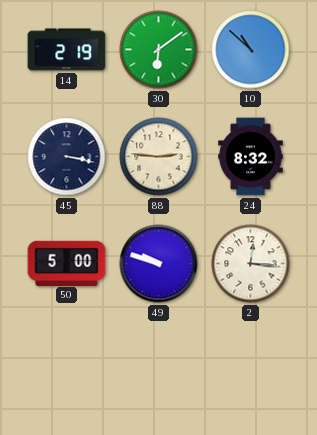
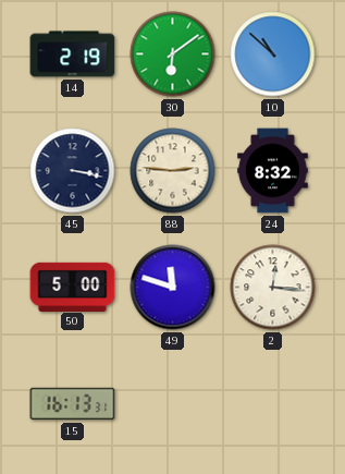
49: 9:48 -> 11:48
15: none -> 16:13
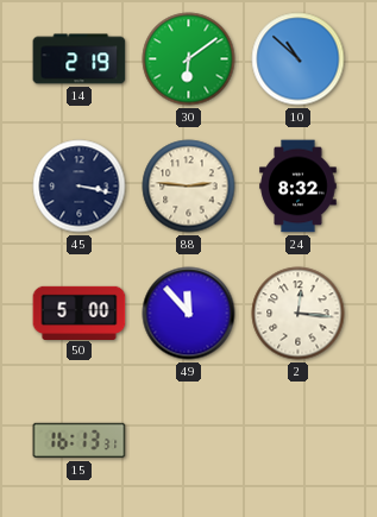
49: 11:48 -> 11:53
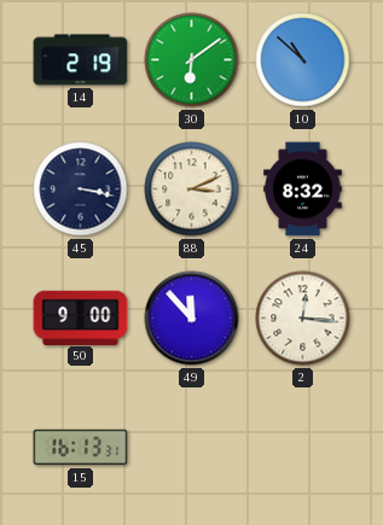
88: 2:46 -> 3:11
50: 5:00 -> 9:00
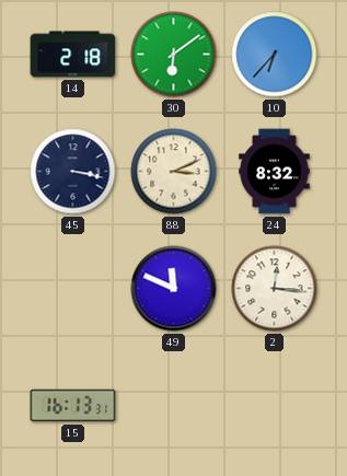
14: 2:19 -> 2:18
10: 10:52 -> 6:37
50: 9:00 -> none
49: 11:53 -> 11:49
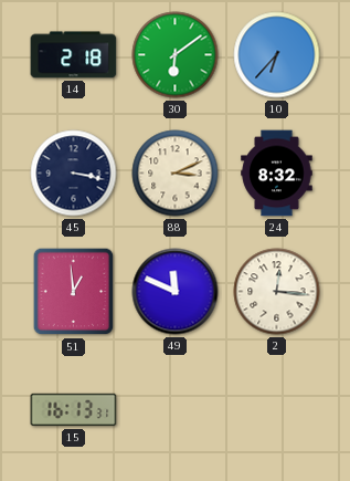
51: none -> 12:59
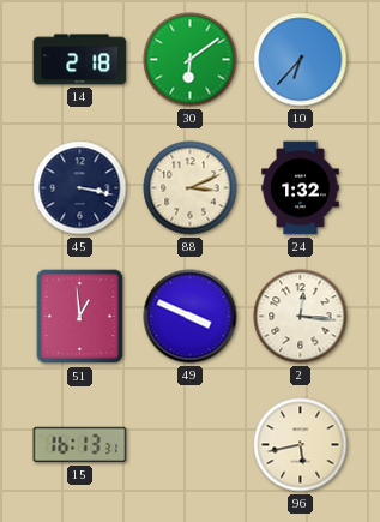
24: 8:32 -> 1:32
49: 11:49 -> 3:49
96: none -> 5:43
